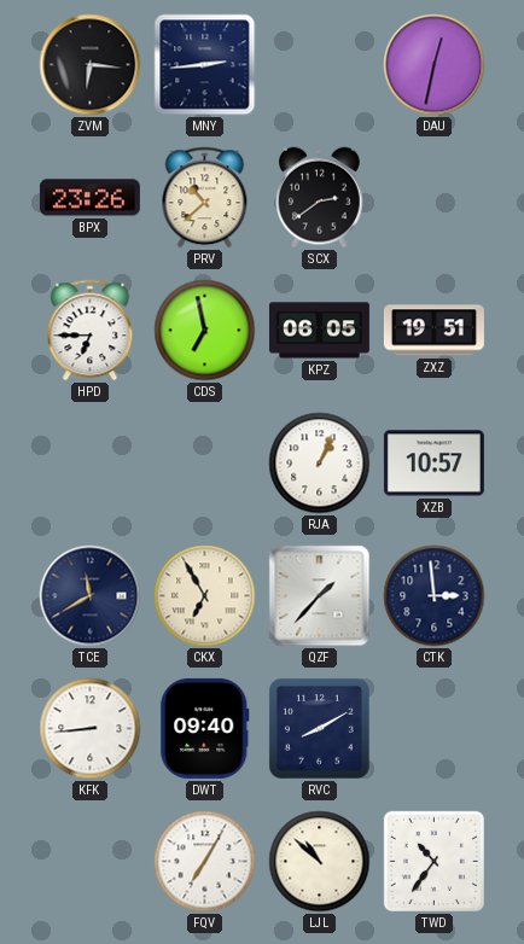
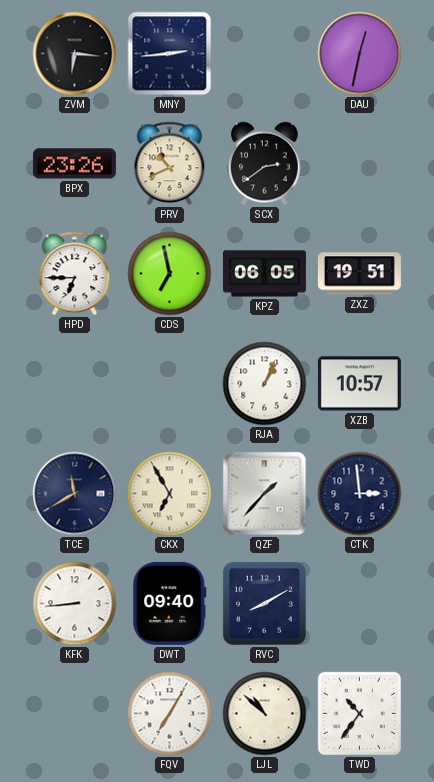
PRV: 10:38 -> 10:41
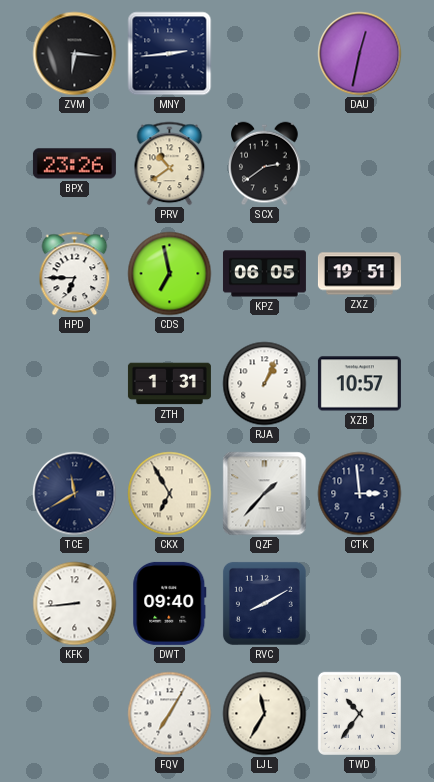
PRV: 10:41 -> 10:39
ZTH: none -> 1:31
LJL: 10:52 -> 11:35
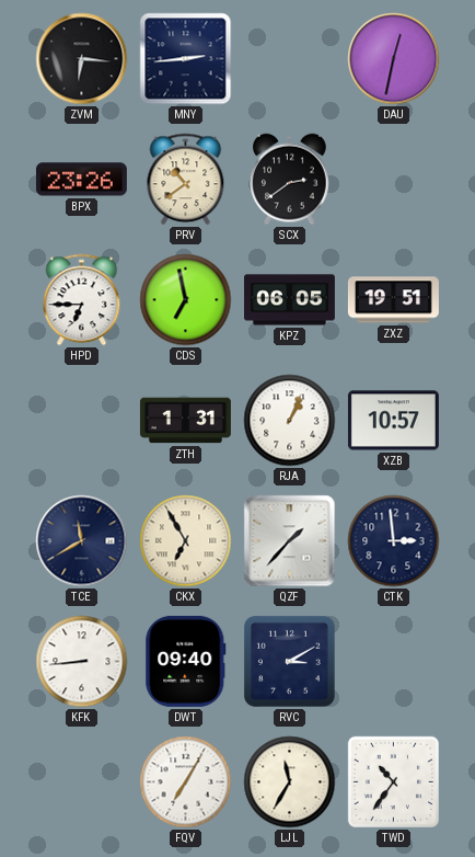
RVC: 8:10 -> 3:10
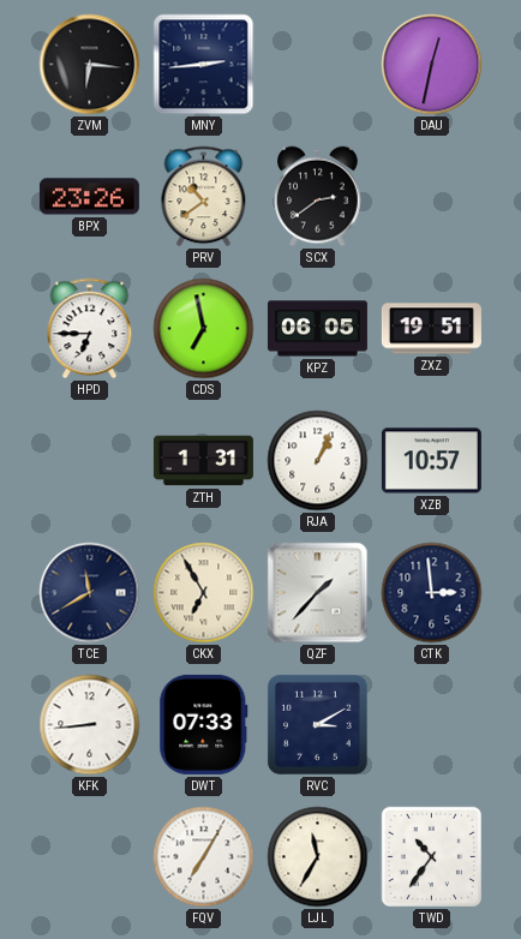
DWT: 09:40 -> 07:33
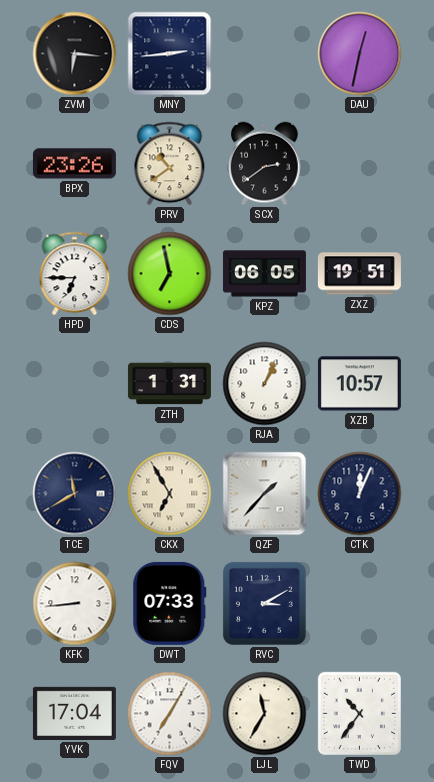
CTK: 2:59 -> 12:04
YVK: none -> 17:04
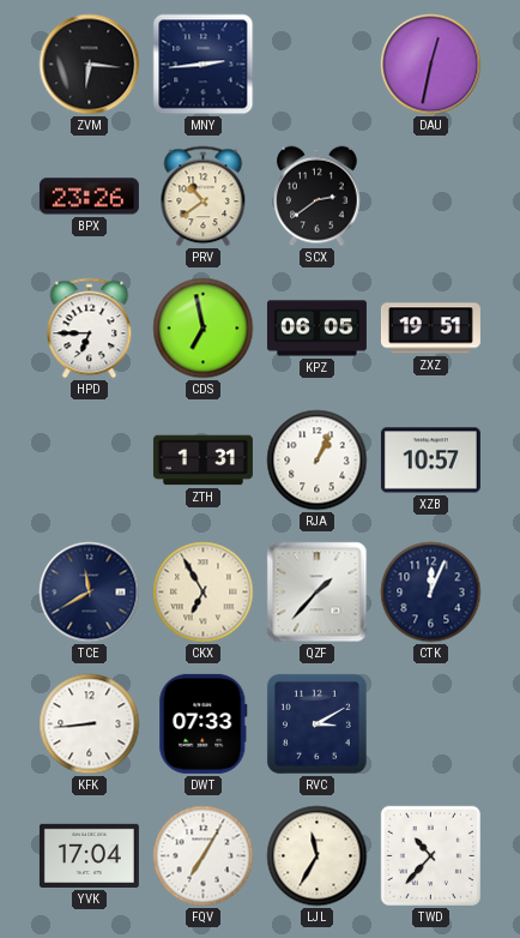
TWD: 10:36 -> 10:37
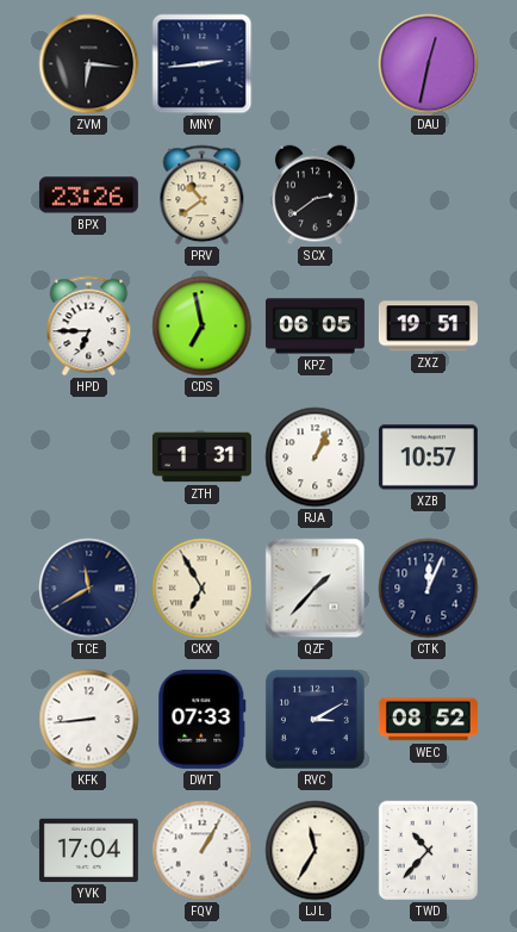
WEC: none -> 08:52
FQV: 7:05 -> 1:05
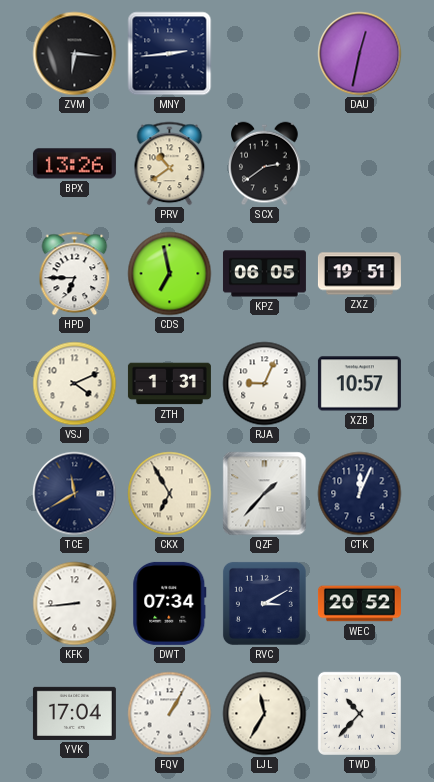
BPX: 23:26 -> 13:26
VSJ: none -> 4:11
RJA: 1:04 -> 9:04
DWT: 07:33 -> 07:34
WEC: 08:52 -> 20:52
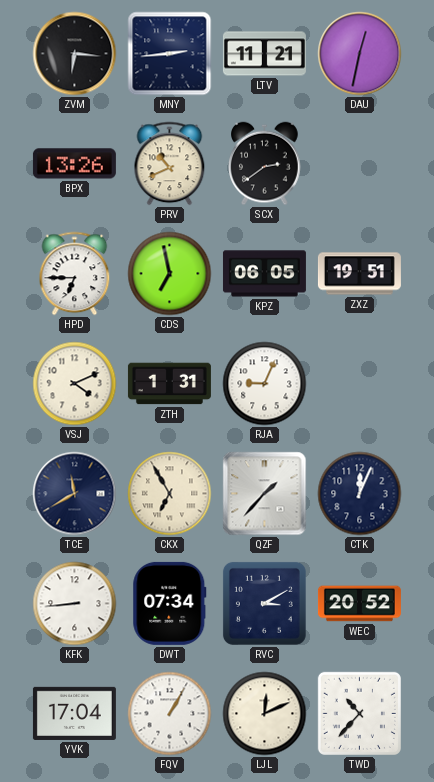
LTV: none -> 11:21
PRV: 10:39 -> 10:41
XZB: 10:57 -> none
LJL: 11:35 -> 12:11
